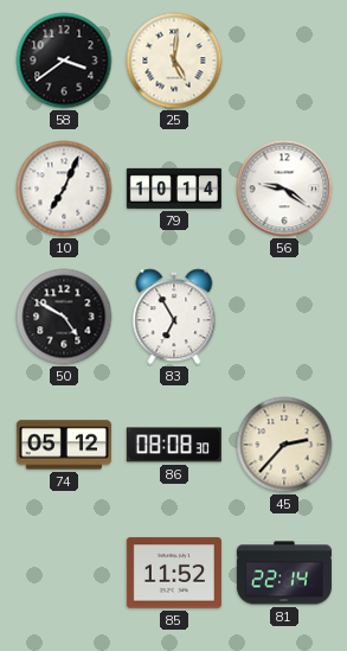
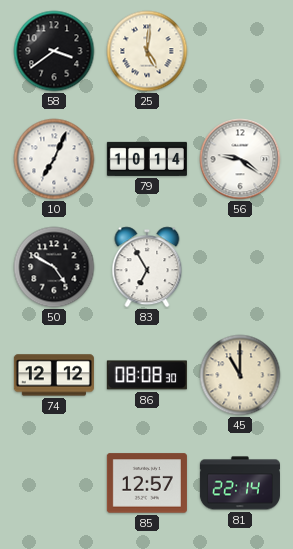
74: 05:12 -> 12:12
45: 2:37 -> 11:00
85: 11:52 -> 12:57
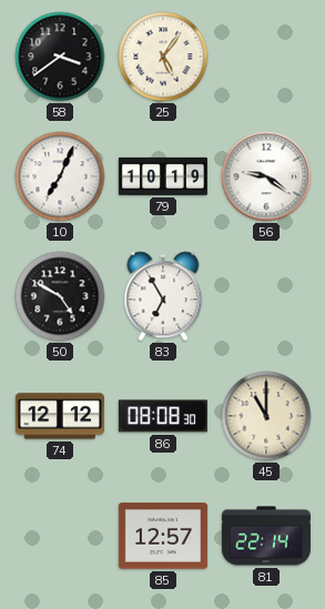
25: 5:01 -> 5:06
79: 10:14 -> 10:19
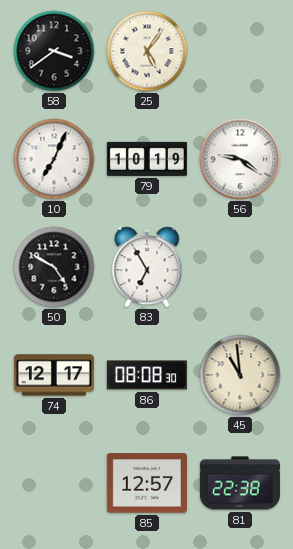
74: 12:12 -> 12:17
45: 11:00 -> 10:59
81: 22:14 -> 22:38
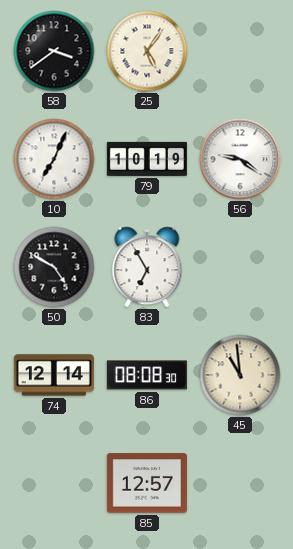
74: 12:17 -> 12:14
81: 22:38 -> none
